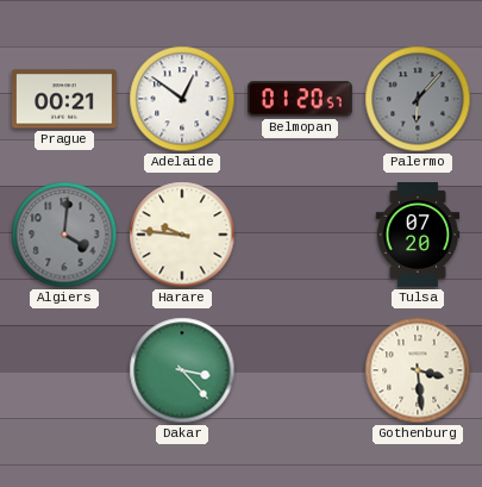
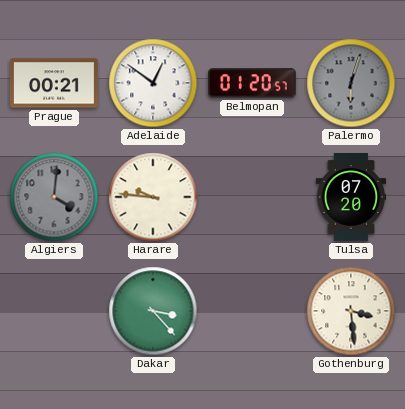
Palermo: 6:07 -> 6:03
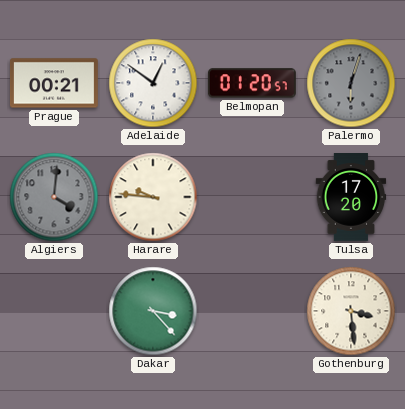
Tulsa: 07:20 -> 17:20
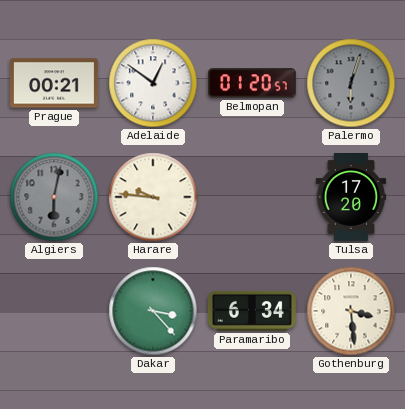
Algiers: 4:01 -> 6:02
Paramaribo: none -> 6:34
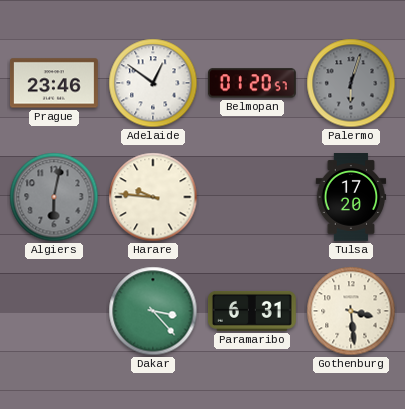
Prague: 00:21 -> 23:46
Paramaribo: 6:34 -> 6:31
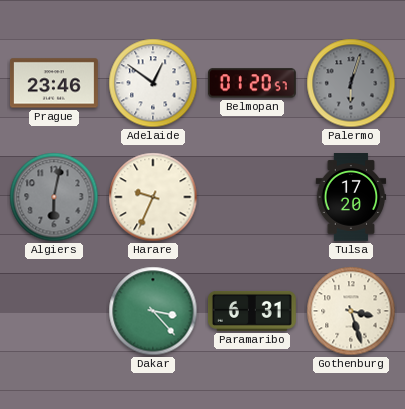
Harare: 9:46 -> 9:34
Gothenburg: 3:29 -> 3:27
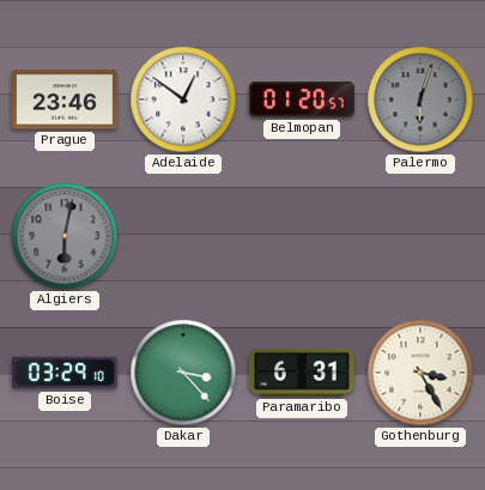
Harare: 9:34 -> none
Tulsa: 17:20 -> none
Boise: none -> 03:29
Gothenburg: 3:27 -> 3:25
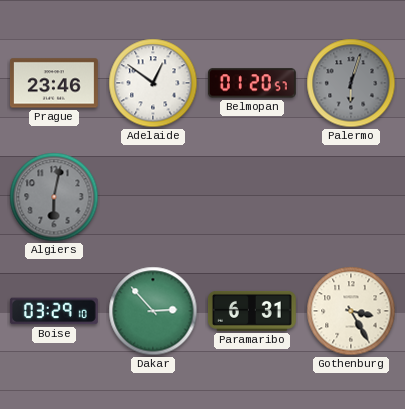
Dakar: 3:23 -> 2:53
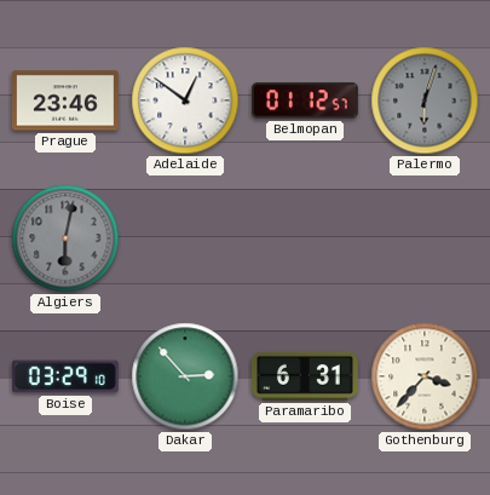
Belmopan: 01:20 -> 01:12
Gothenburg: 3:25 -> 3:37
